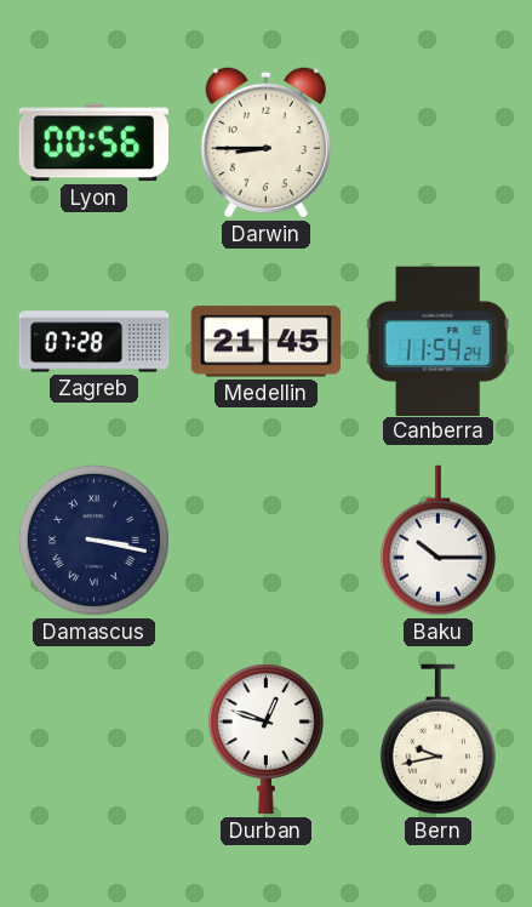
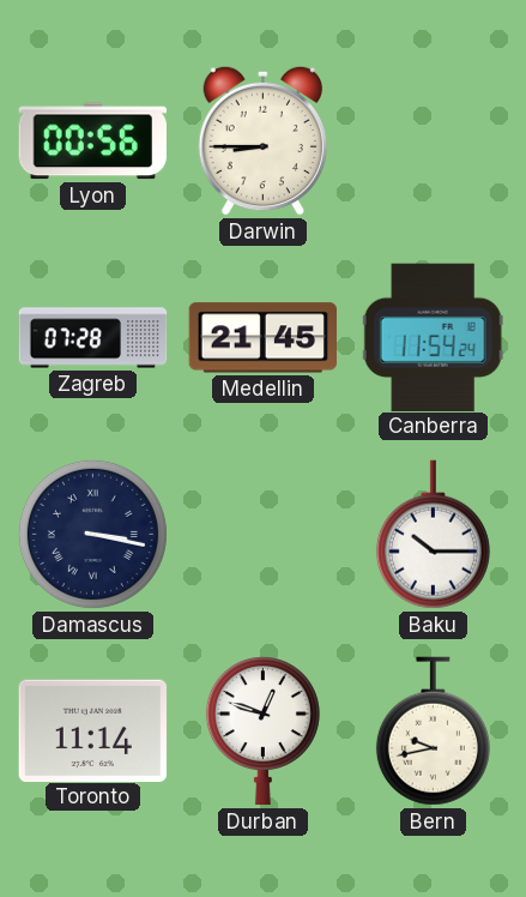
Toronto: none -> 11:14
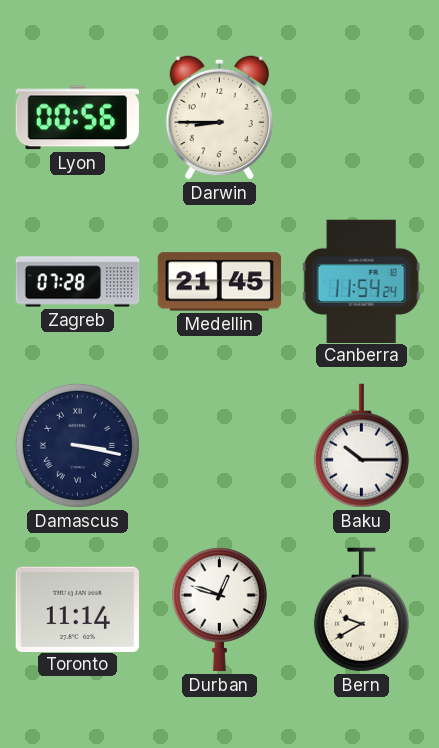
Bern: 9:43 -> 9:40
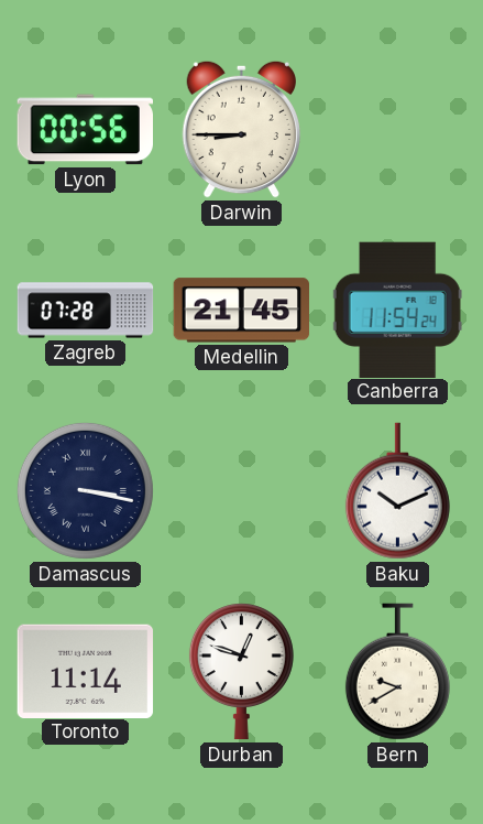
Baku: 10:15 -> 10:11
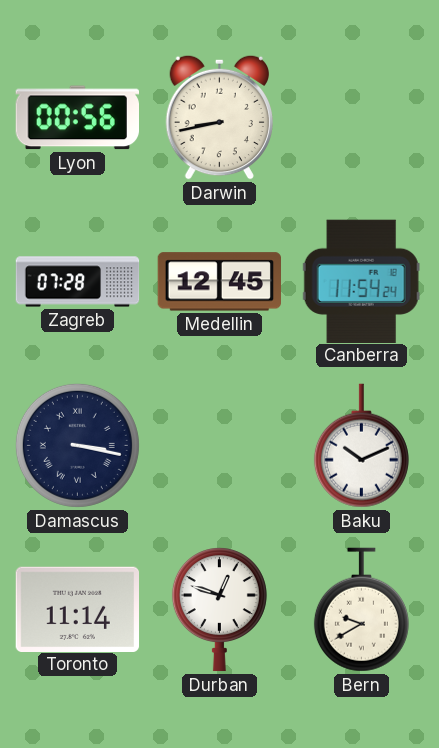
Darwin: 8:45 -> 8:43
Medellin: 21:45 -> 12:45
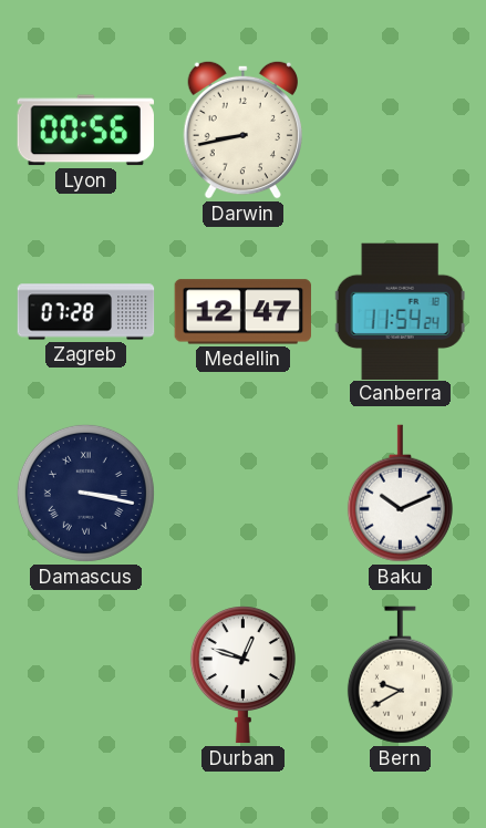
Medellin: 12:45 -> 12:47
Toronto: 11:14 -> none
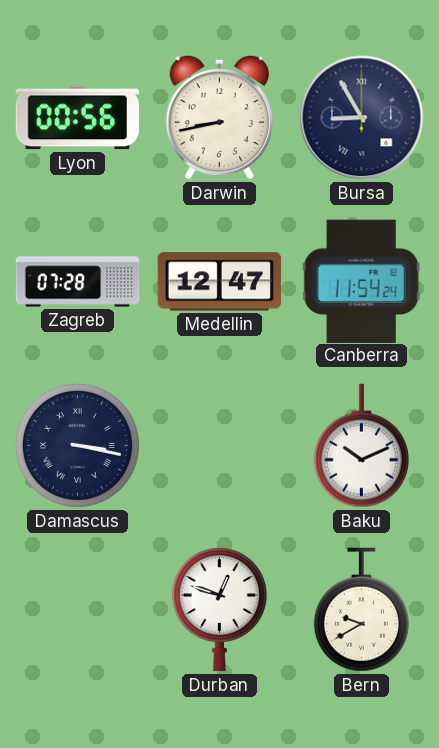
Bursa: none -> 8:55
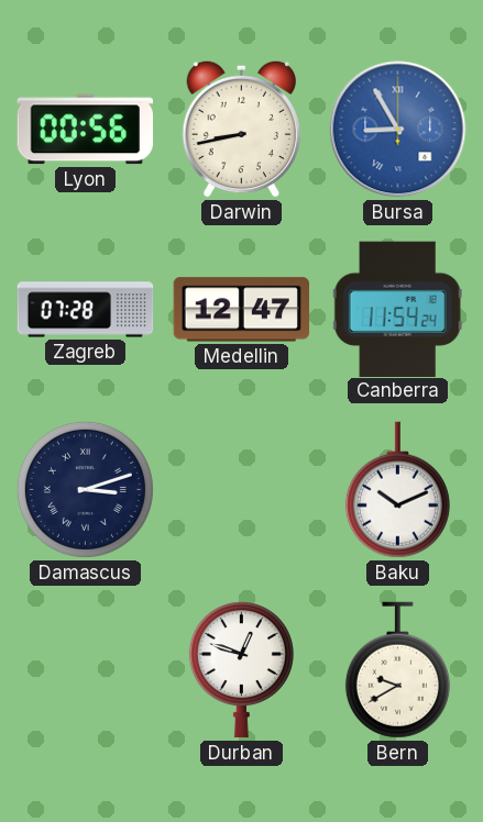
Bursa dial: navy -> blue
Damascus: 3:17 -> 3:12
